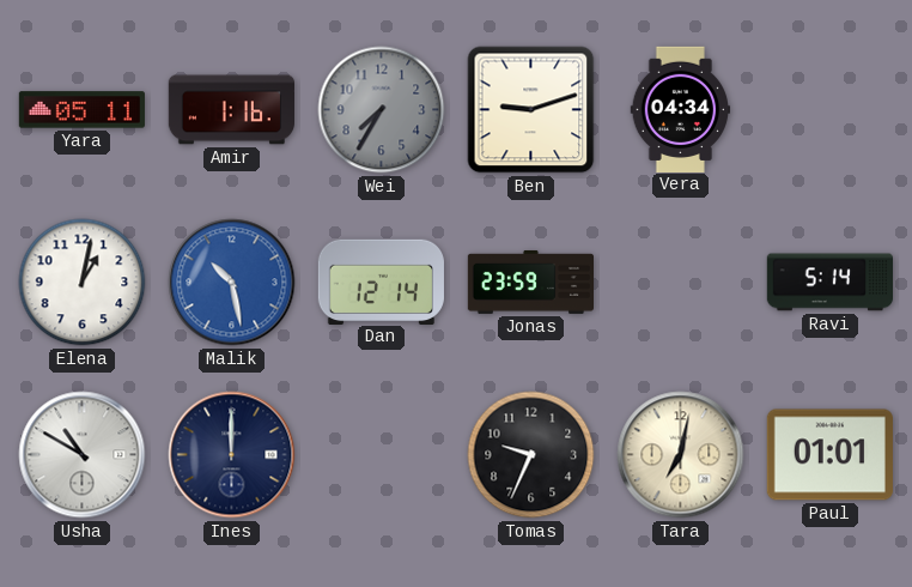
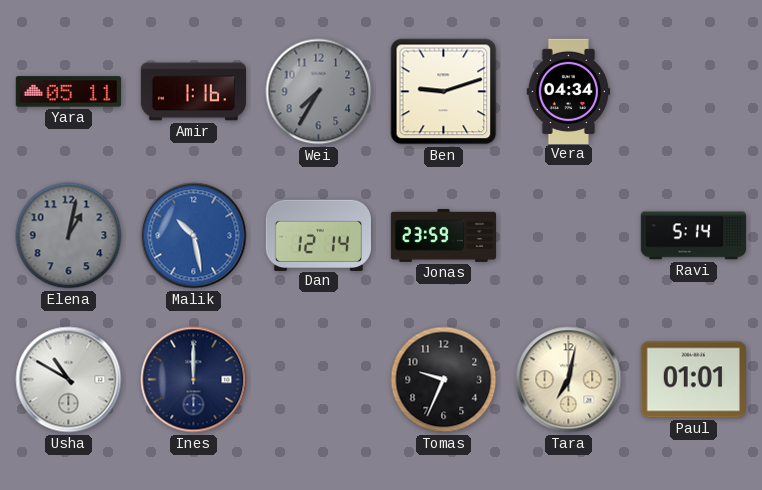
Elena dial: white -> grey
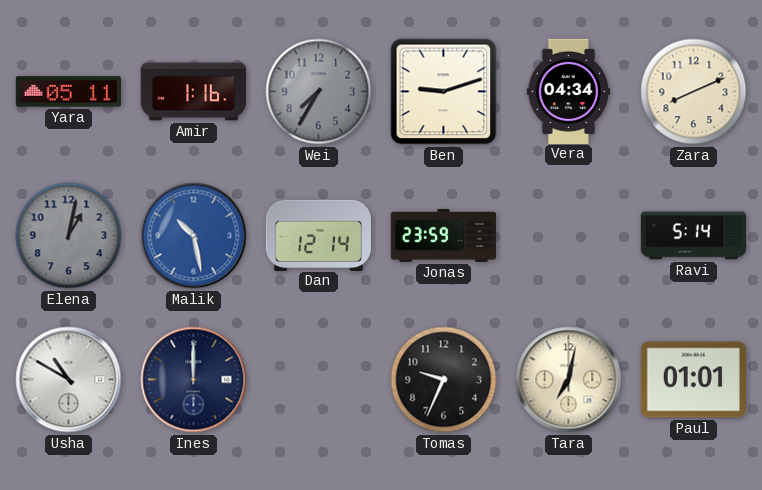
Zara: none -> 8:11
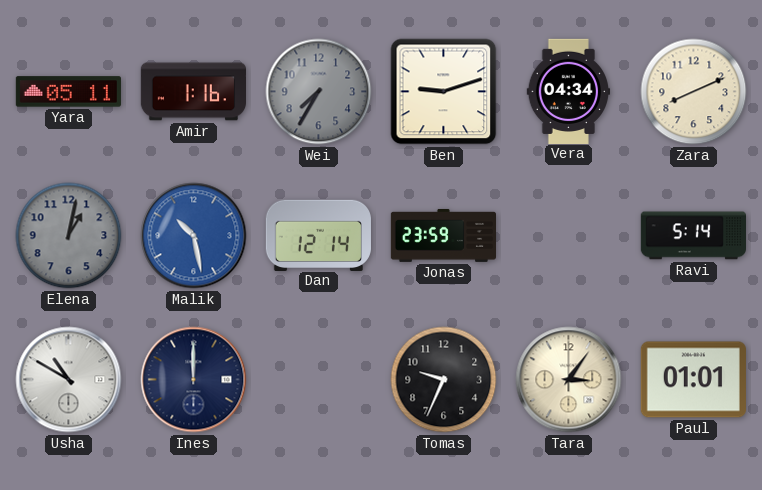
Tara: 7:02 -> 3:06
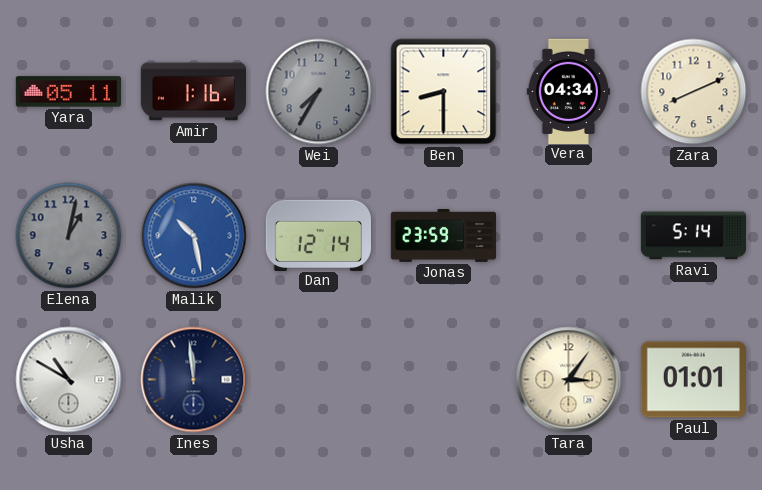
Ben: 9:12 -> 8:30
Ines: 12:00 -> 11:59
Tomas: 9:34 -> none
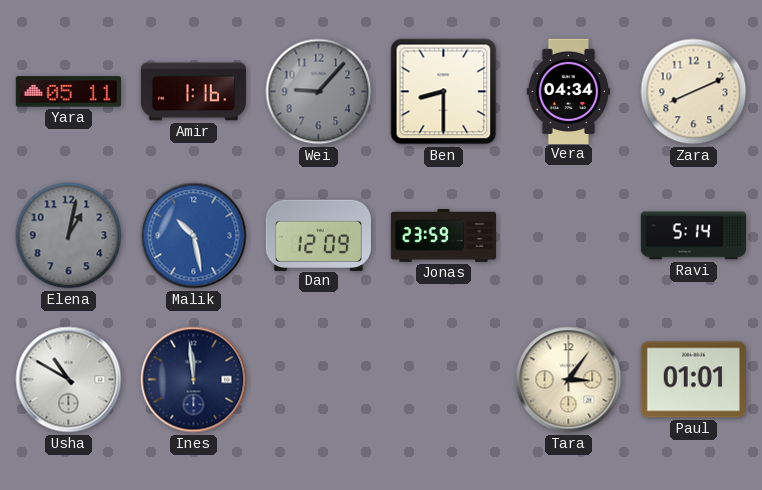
Wei: 7:35 -> 9:07
Dan: 12:14 -> 12:09
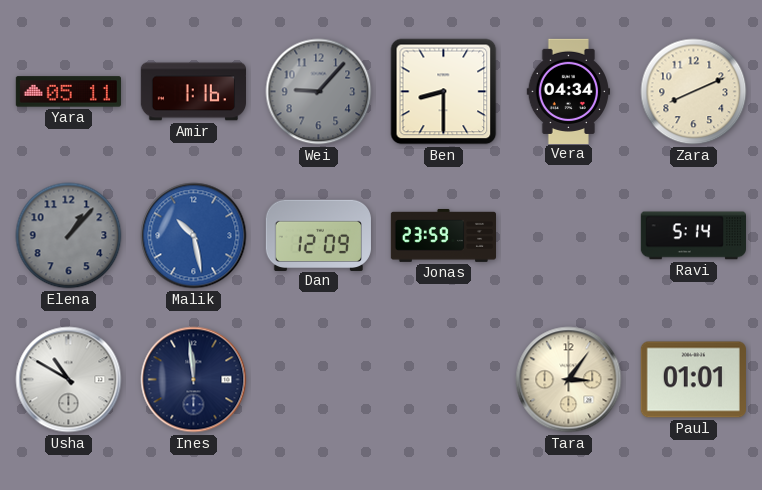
Elena: 1:02 -> 1:07
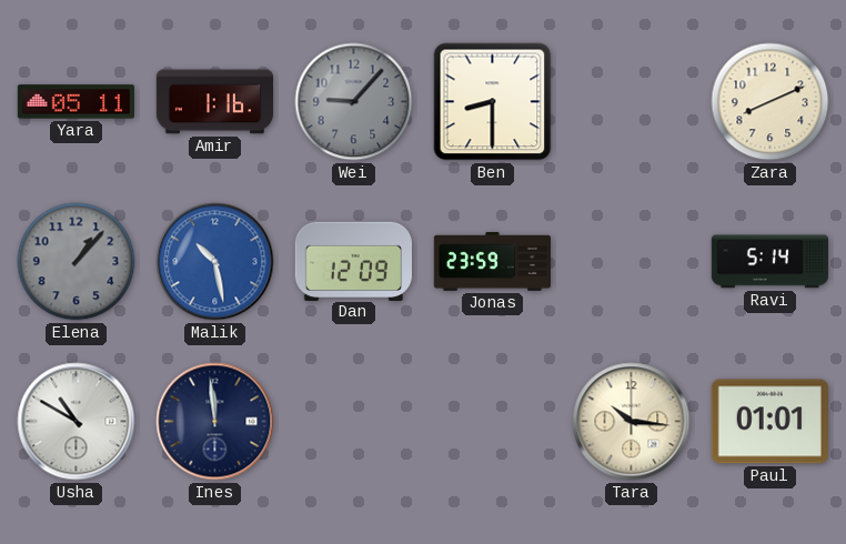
Vera: 04:34 -> none
Tara: 3:06 -> 10:16
